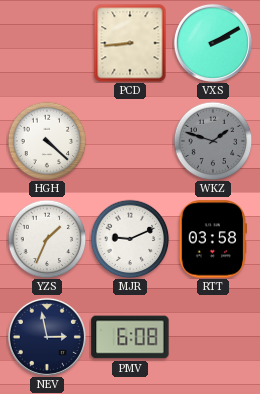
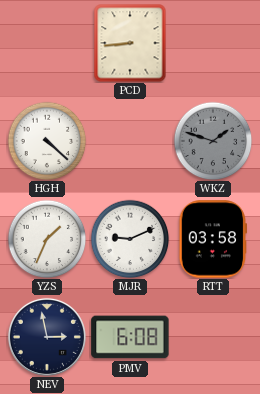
VXS: 2:10 -> none
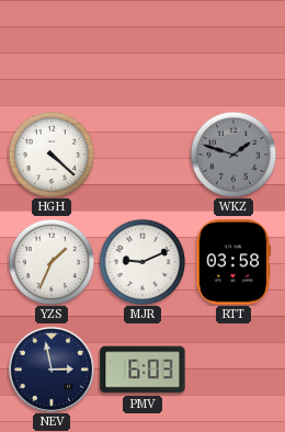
PCD: 8:44 -> none
PMV: 6:08 -> 6:03
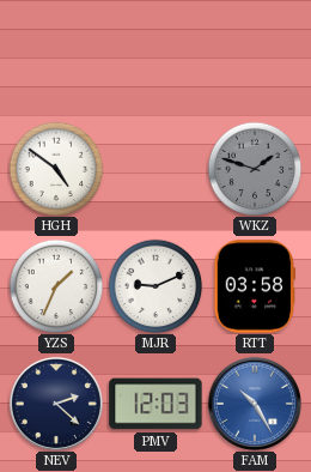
HGH: 4:22 -> 4:51
NEV: 2:58 -> 2:22
PMV: 6:03 -> 12:03
FAM: none -> 10:25
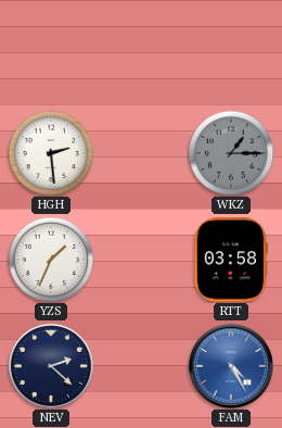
HGH: 4:51 -> 2:29
WKZ: 1:48 -> 1:15
MJR: 9:11 -> none
PMV: 12:03 -> none
FAM: 10:25 -> 4:25
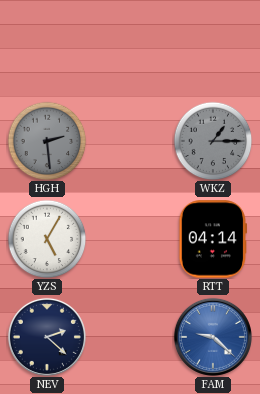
HGH dial: white -> grey
YZS: 1:34 -> 5:05
RTT: 03:58 -> 04:14
FAM: 4:25 -> 9:22
